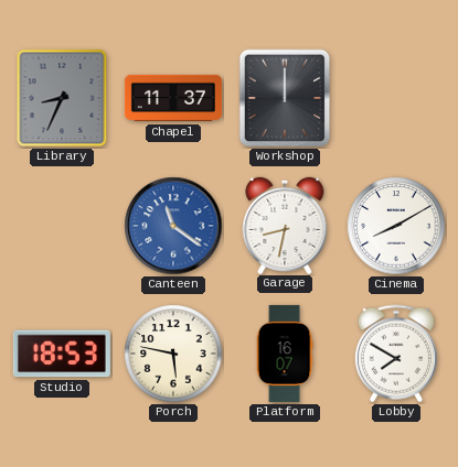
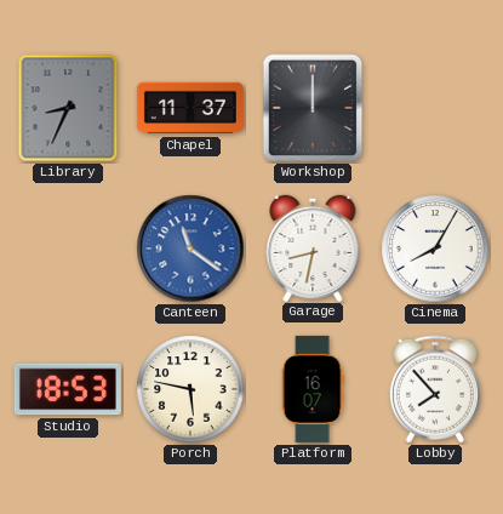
Cinema: 8:10 -> 8:05
Lobby: 7:50 -> 7:53
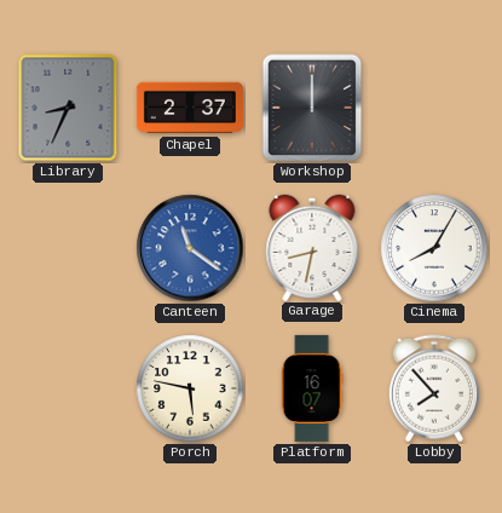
Chapel: 11:37 -> 2:37
Studio: 18:53 -> none
